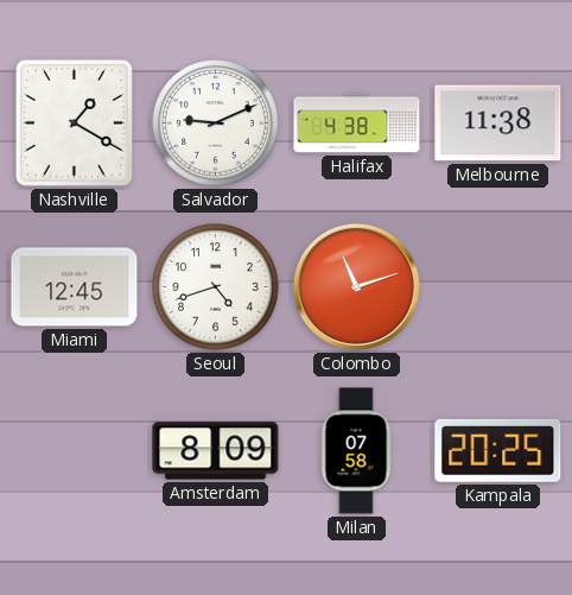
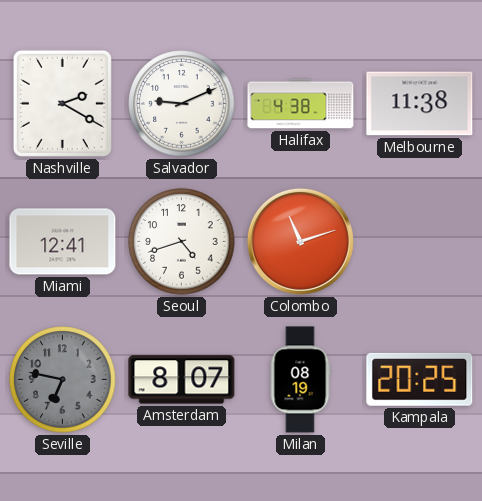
Nashville: 1:20 -> 2:20
Miami: 12:45 -> 12:41
Seville: none -> 6:47
Amsterdam: 8:09 -> 8:07
Milan: 07:58 -> 08:19
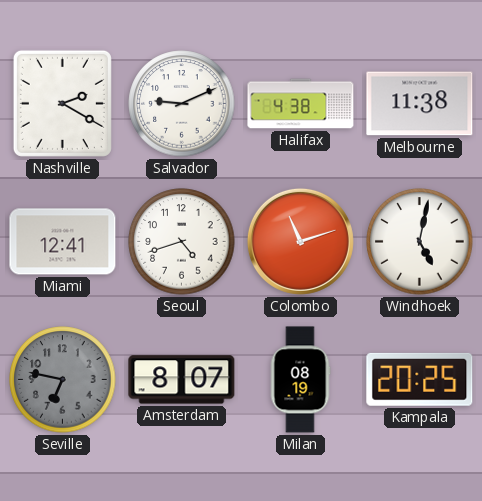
Windhoek: none -> 5:02
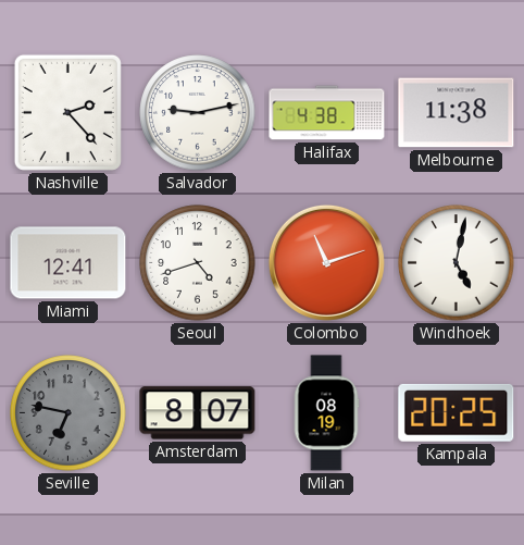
Nashville: 2:20 -> 2:23
Salvador: 9:11 -> 9:13
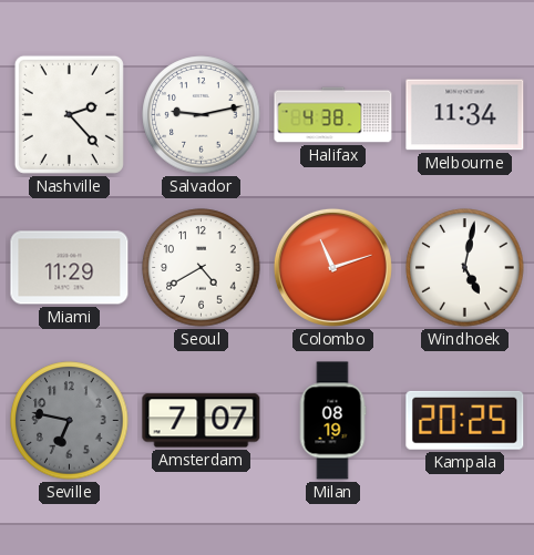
Melbourne: 11:38 -> 11:34
Miami: 12:41 -> 11:29
Seoul: 4:42 -> 4:40
Amsterdam: 8:07 -> 7:07
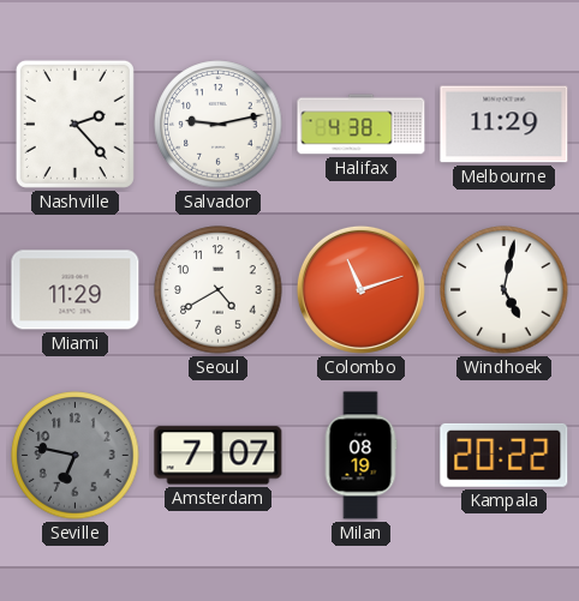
Melbourne: 11:34 -> 11:29
Kampala: 20:25 -> 20:22
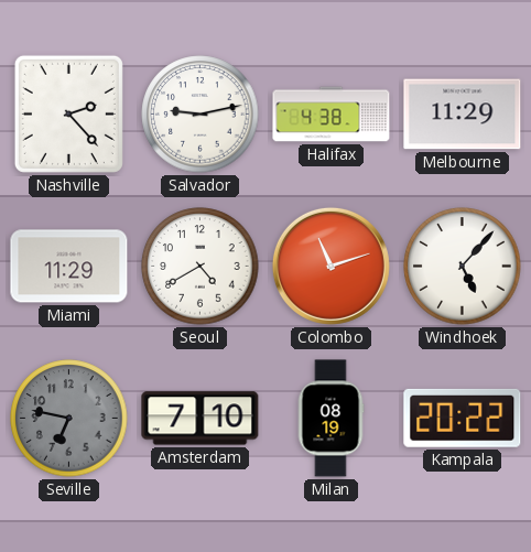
Windhoek: 5:02 -> 5:07
Amsterdam: 7:07 -> 7:10
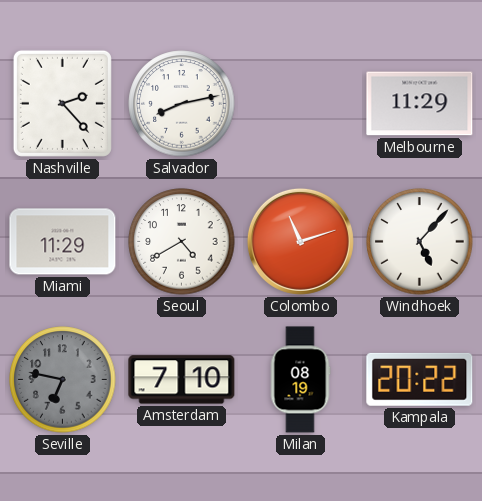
Salvador: 9:13 -> 8:13
Halifax: 4:38 -> none
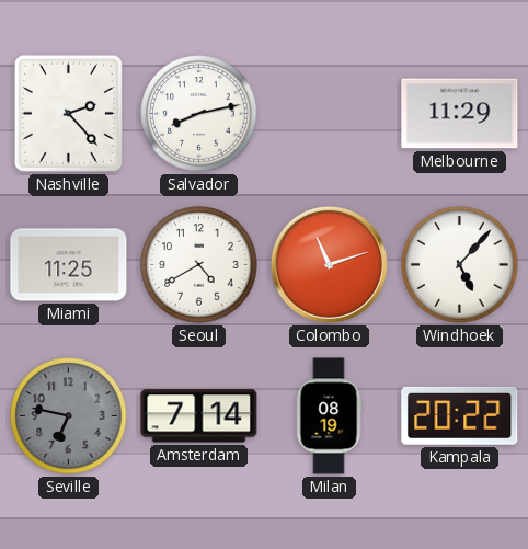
Miami: 11:29 -> 11:25
Amsterdam: 7:10 -> 7:14
